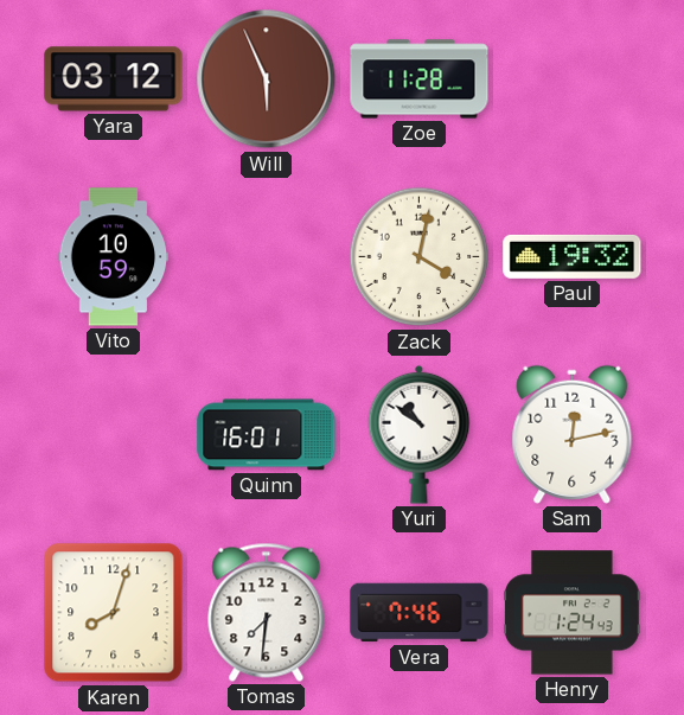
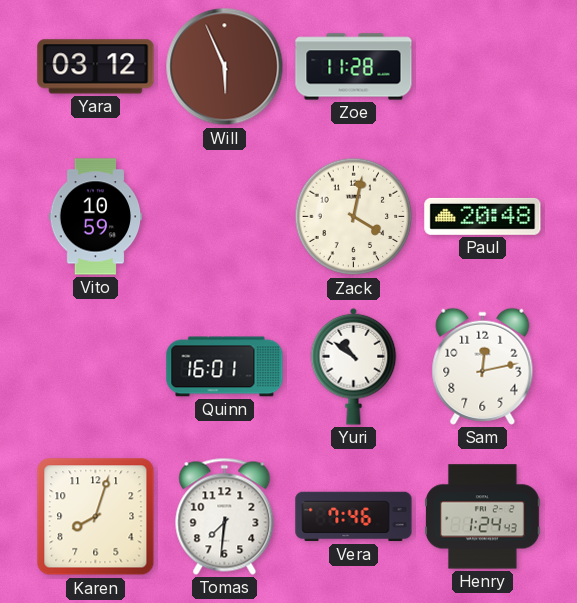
Paul: 19:32 -> 20:48
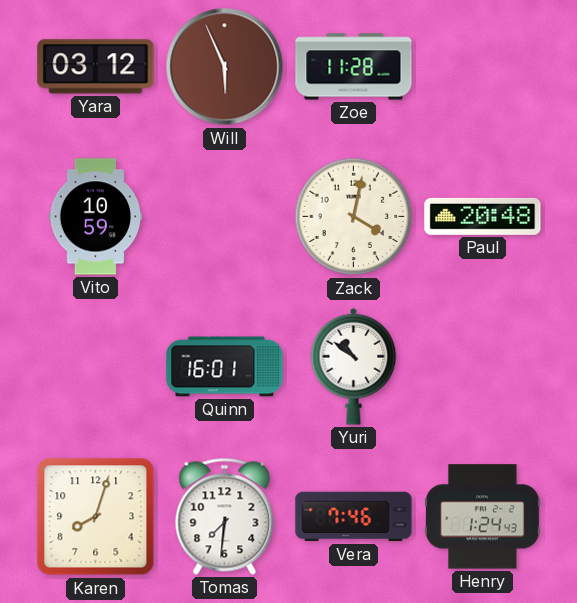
Sam: 12:13 -> none
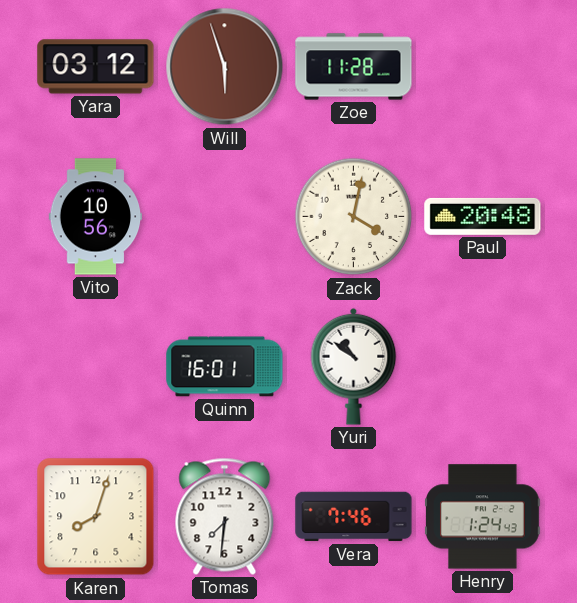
Will: 5:56 -> 5:57
Vito: 10:59 -> 10:56
